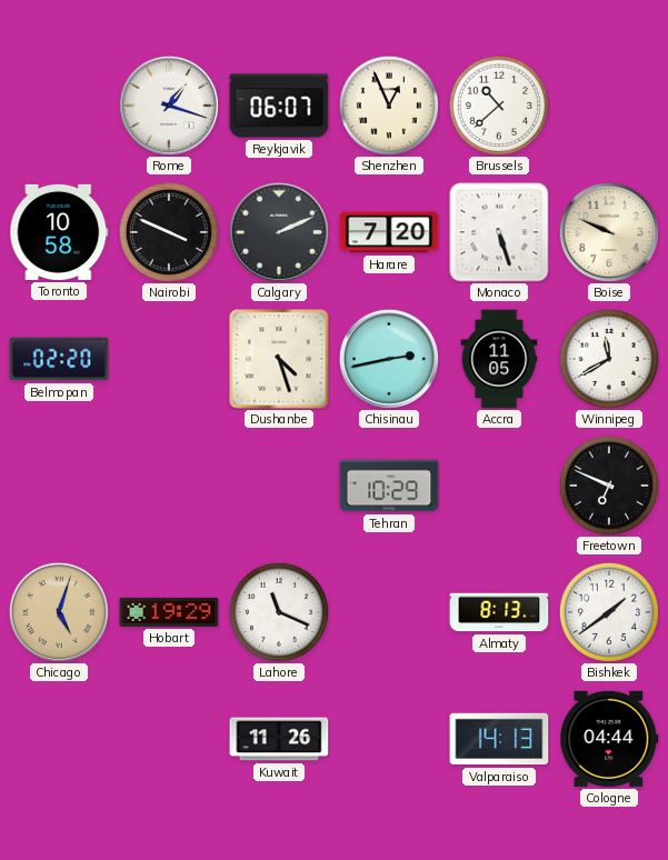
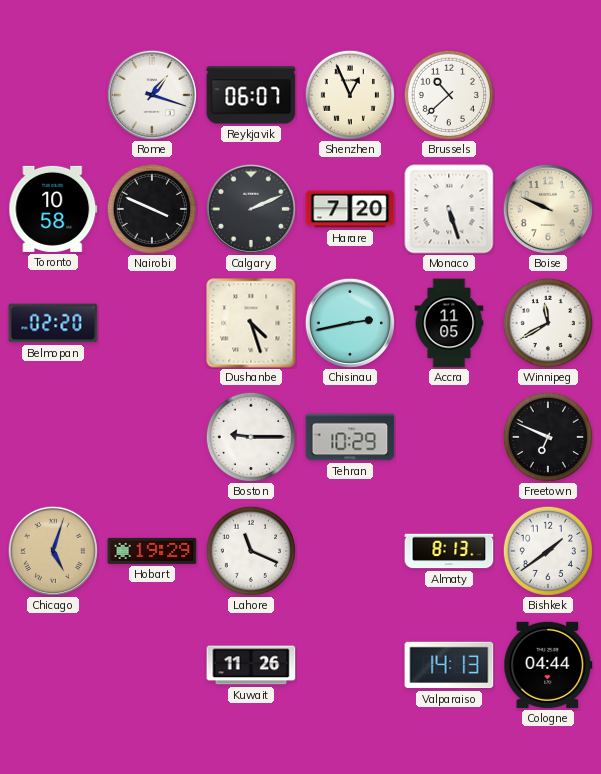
Boston: none -> 9:15
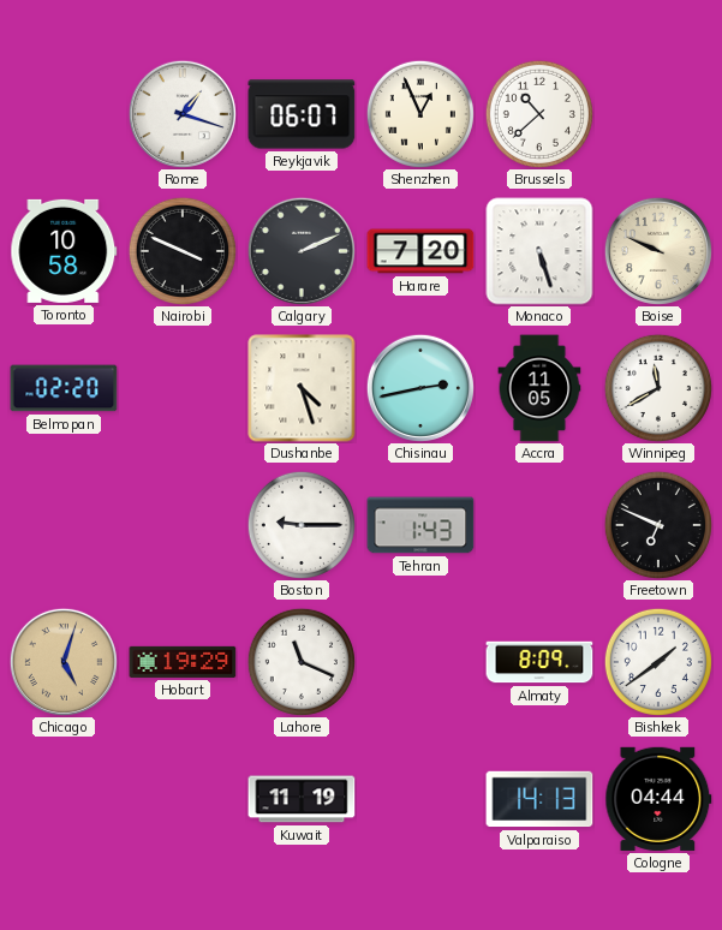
Tehran: 10:29 -> 1:43
Almaty: 8:13 -> 8:09
Kuwait: 11:26 -> 11:19
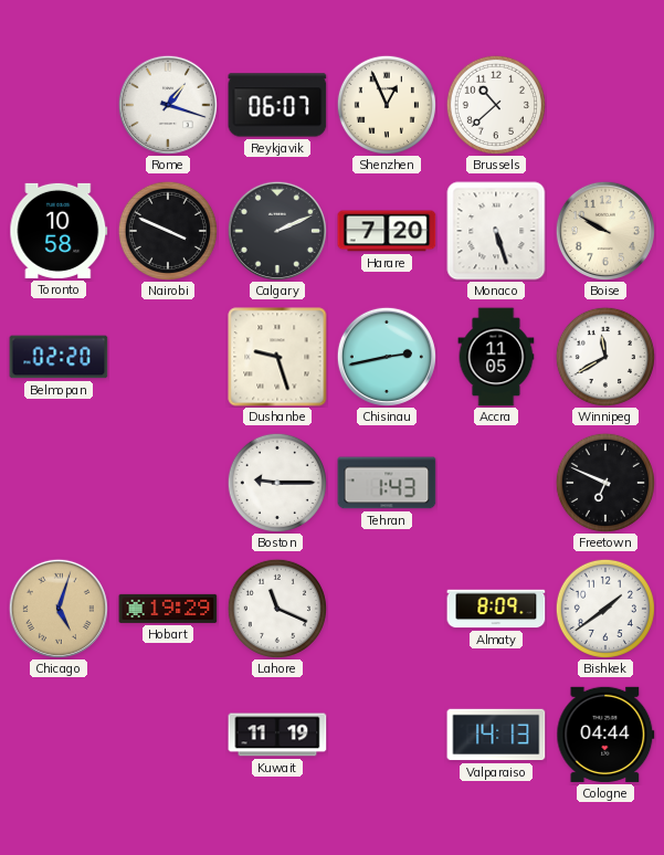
Boise: 9:49 -> 9:50
Dushanbe: 4:27 -> 9:27
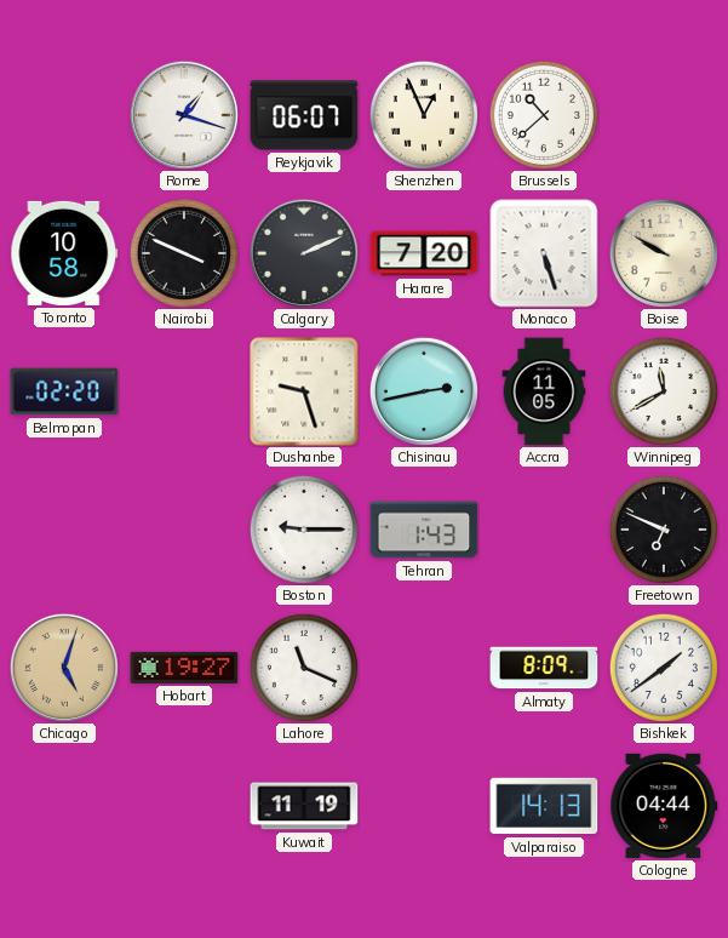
Hobart: 19:29 -> 19:27
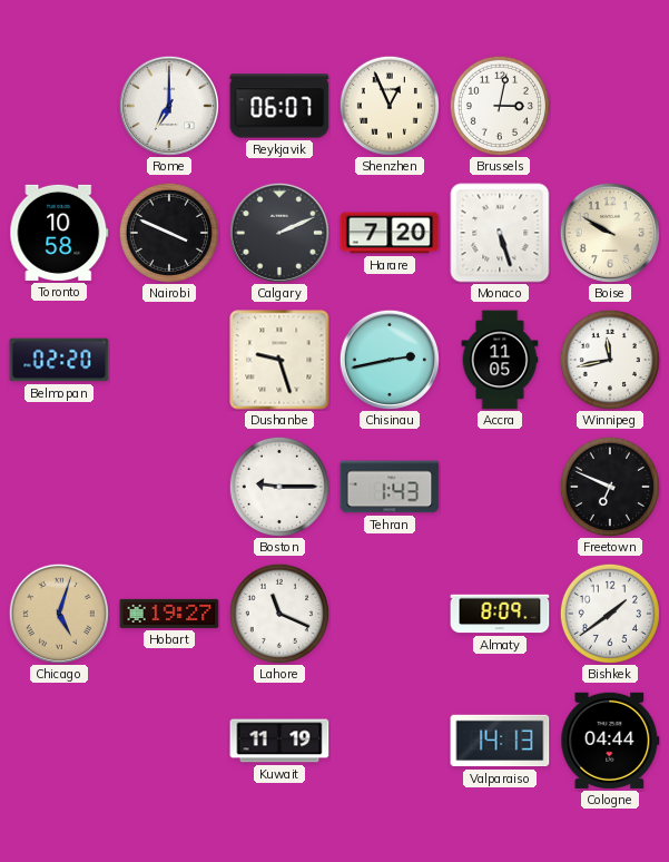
Rome: 1:18 -> 7:00
Brussels: 10:38 -> 3:02
Winnipeg: 11:40 -> 11:43
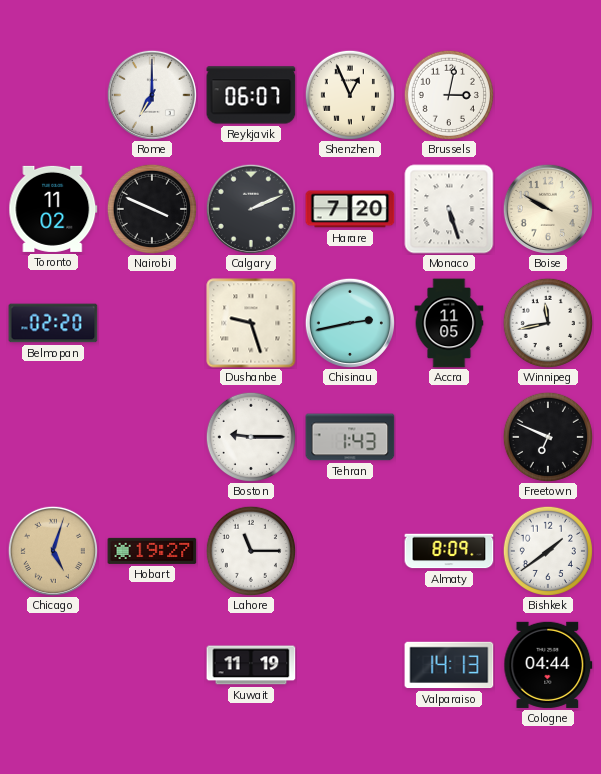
Toronto: 10:58 -> 11:02
Lahore: 11:19 -> 11:15
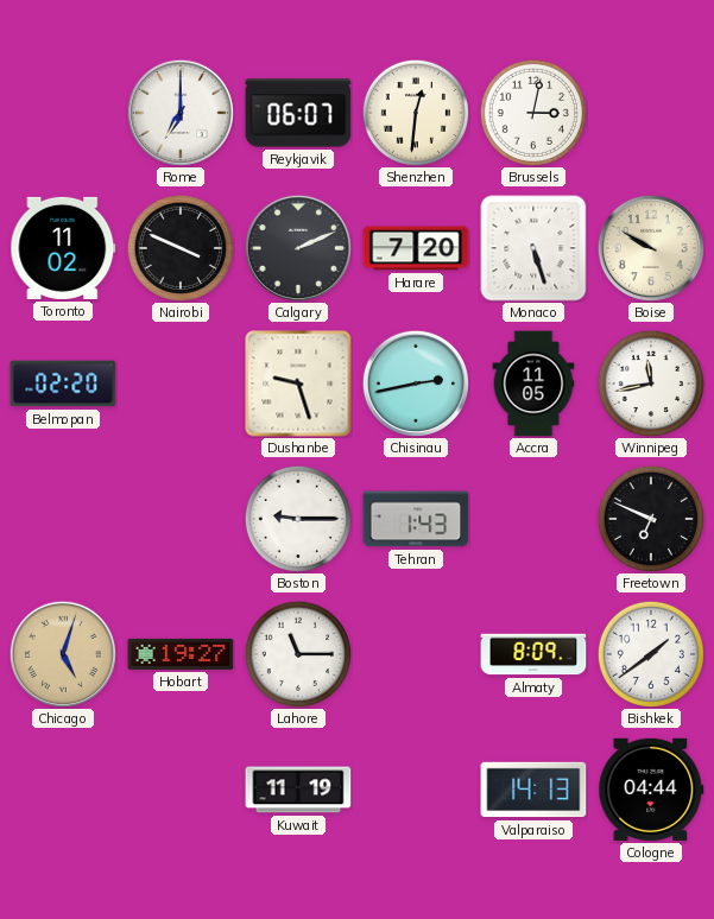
Shenzhen: 12:56 -> 12:31
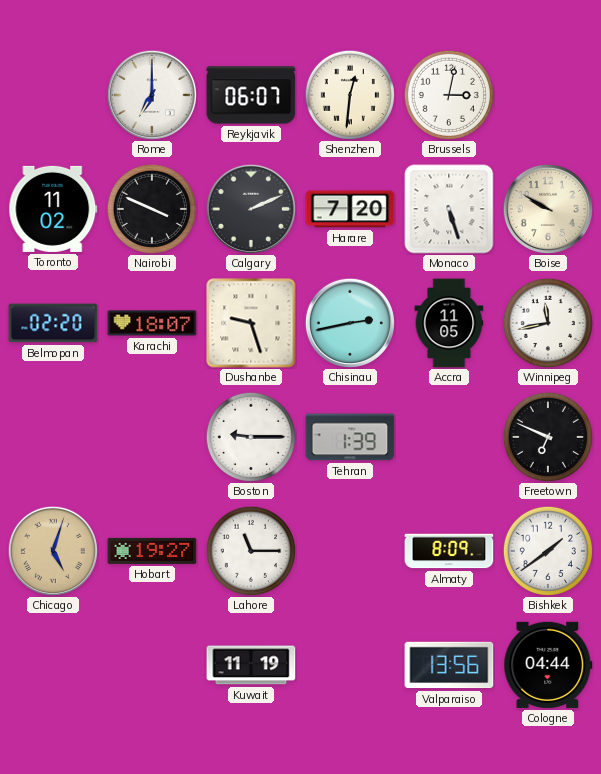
Karachi: none -> 18:07
Tehran: 1:43 -> 1:39
Valparaiso: 14:13 -> 13:56
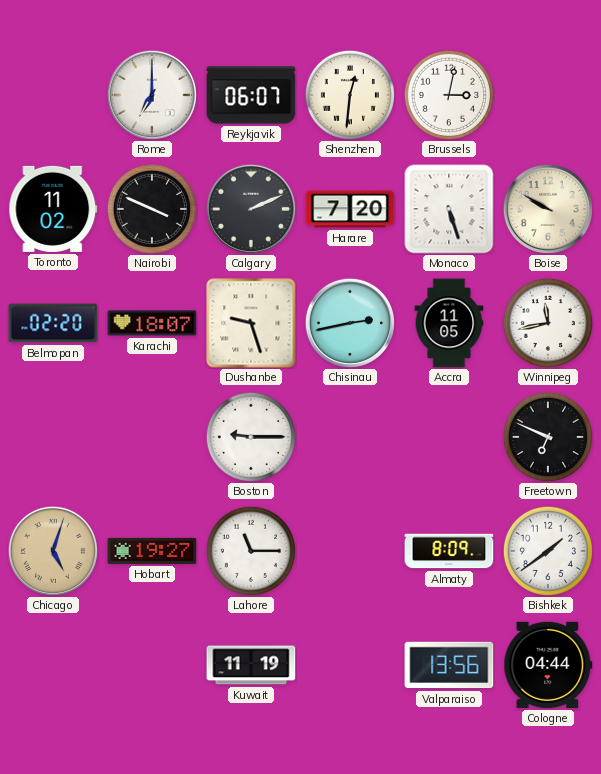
Tehran: 1:39 -> none
